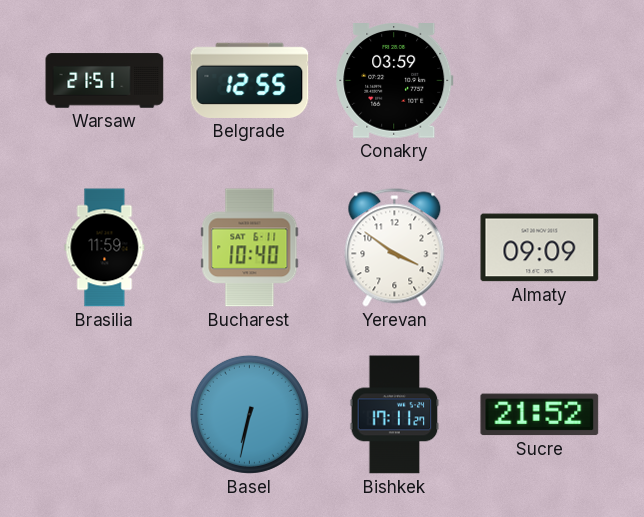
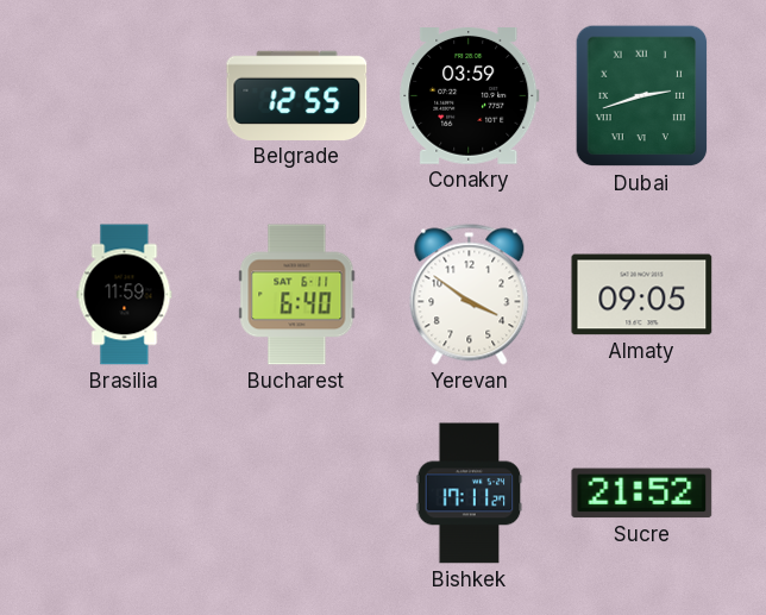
Warsaw: 21:51 -> none
Dubai: none -> 2:42
Bucharest: 10:40 -> 6:40
Almaty: 09:09 -> 09:05
Basel: 6:32 -> none
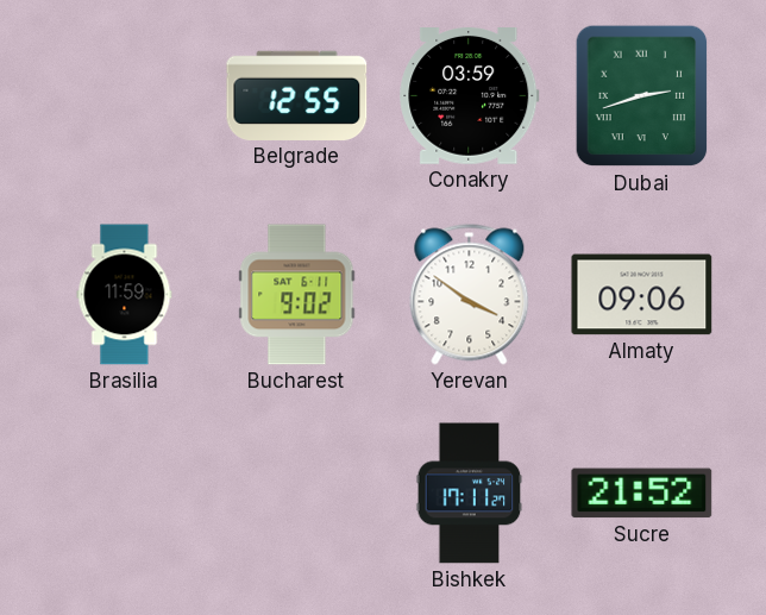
Bucharest: 6:40 -> 9:02
Almaty: 09:05 -> 09:06
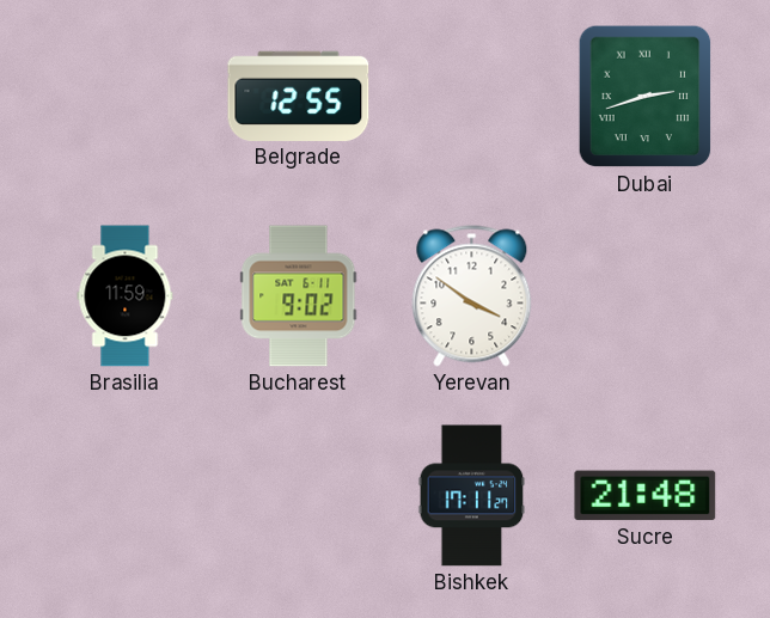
Conakry: 03:59 -> none
Almaty: 09:06 -> none
Sucre: 21:52 -> 21:48
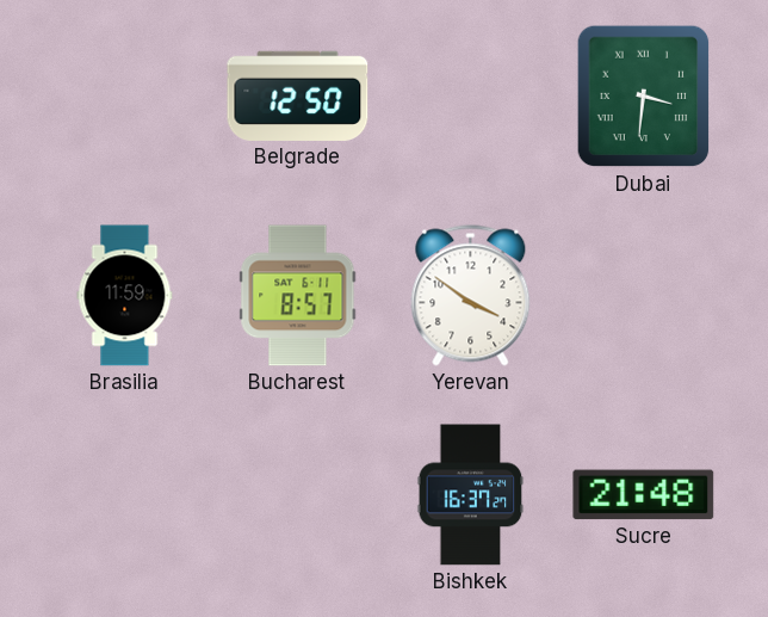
Belgrade: 12:55 -> 12:50
Dubai: 2:42 -> 3:31
Bucharest: 9:02 -> 8:57
Bishkek: 17:11 -> 16:37
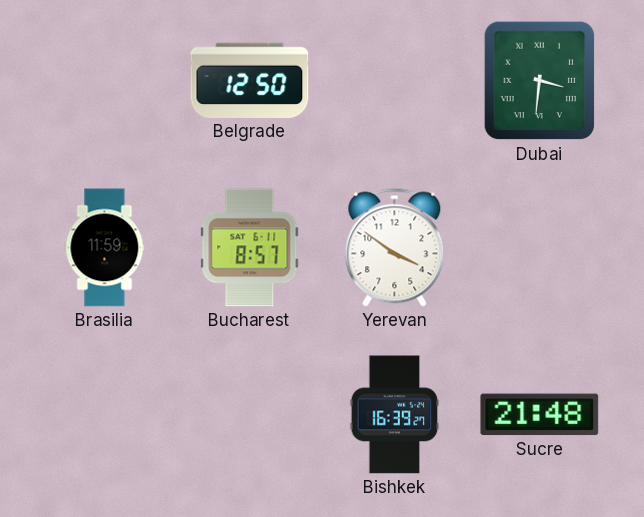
Bishkek: 16:37 -> 16:39
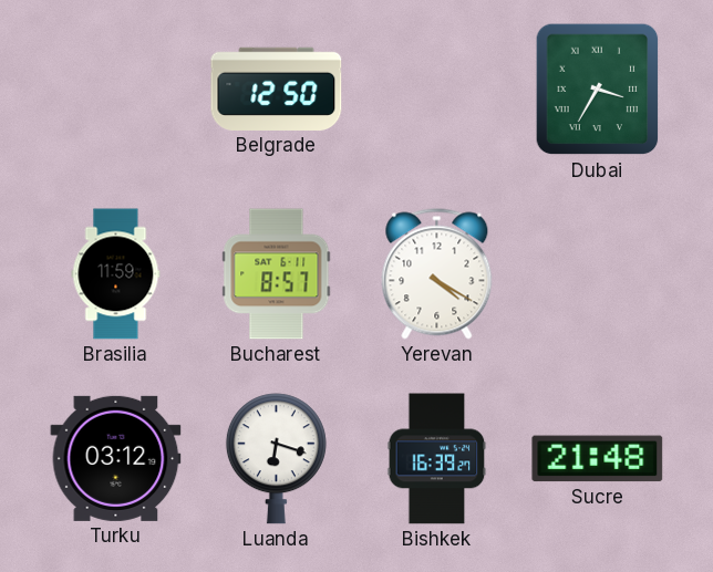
Dubai: 3:31 -> 3:35
Yerevan: 3:51 -> 4:20
Turku: none -> 03:12
Luanda: none -> 6:18
